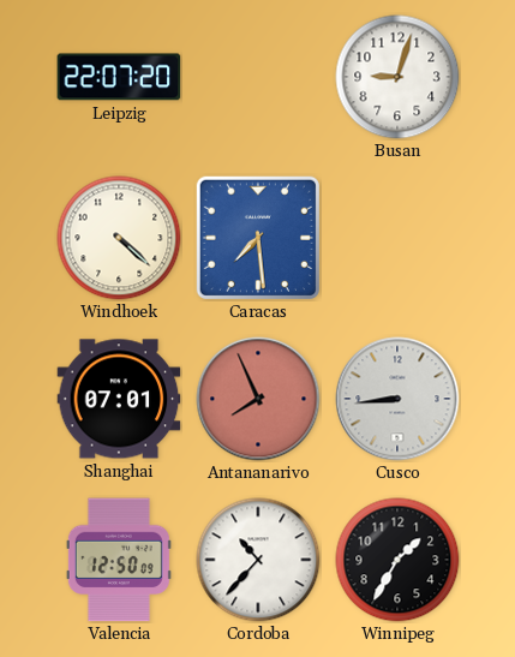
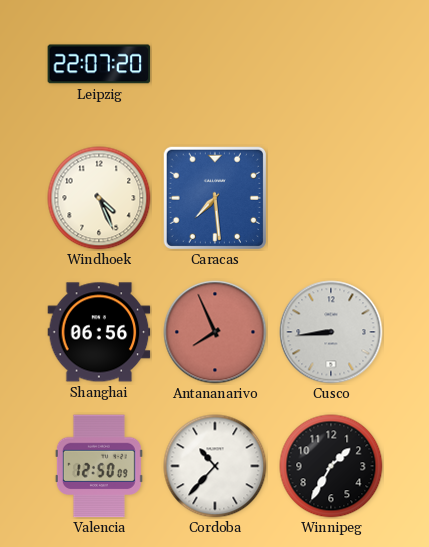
Busan: 9:03 -> none
Windhoek: 4:22 -> 4:26
Shanghai: 07:01 -> 06:56
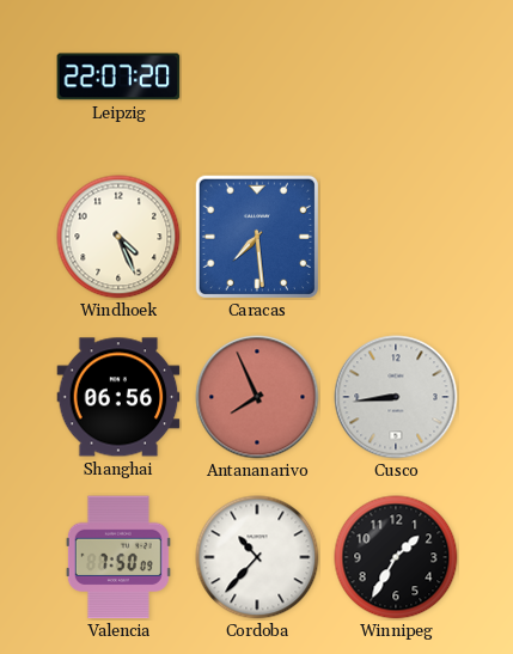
Valencia: 12:50 -> 7:50
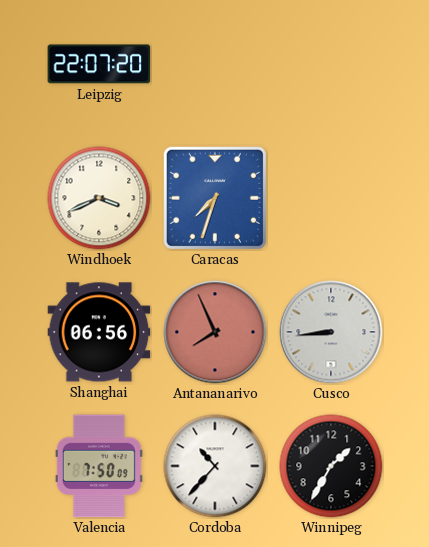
Windhoek: 4:26 -> 3:41
Caracas: 7:29 -> 7:33
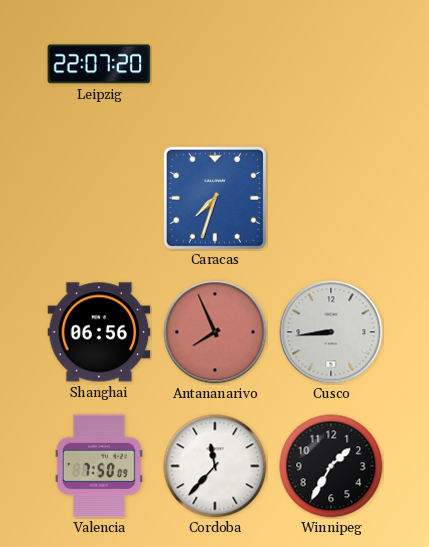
Windhoek: 3:41 -> none
Cordoba: 10:37 -> 11:37
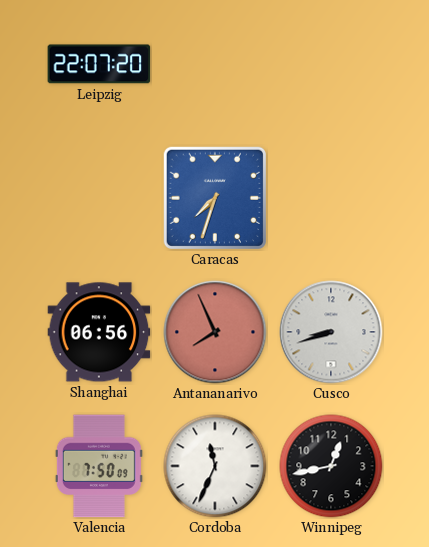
Cusco: 8:44 -> 8:42
Cordoba: 11:37 -> 11:34
Winnipeg: 1:35 -> 12:43
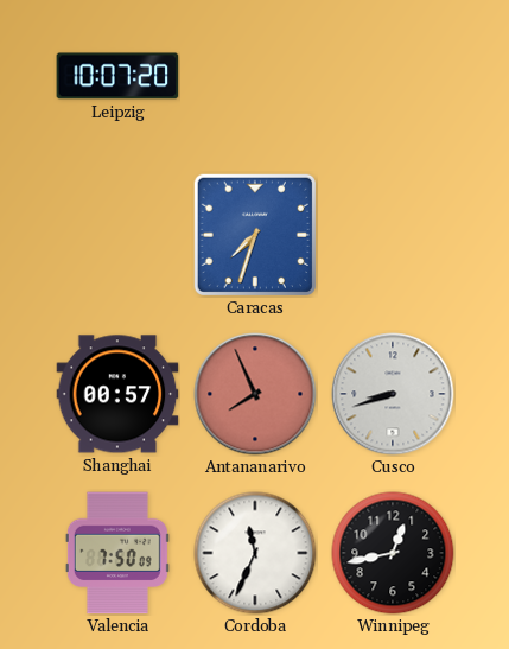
Leipzig: 22:07 -> 10:07
Shanghai: 06:56 -> 00:57
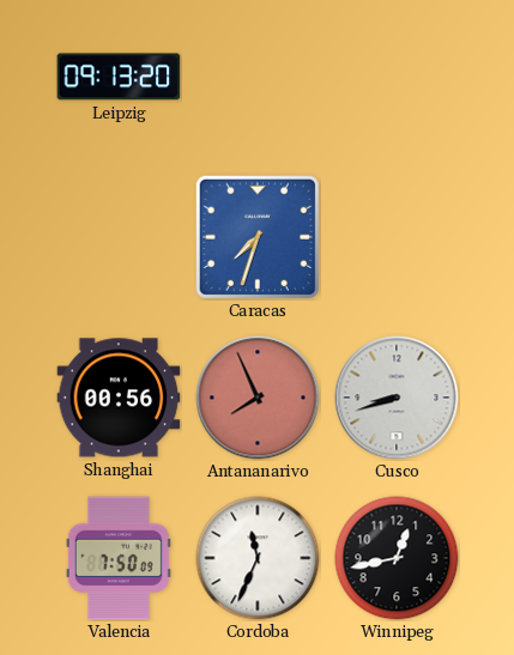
Leipzig: 10:07 -> 09:13
Shanghai: 00:57 -> 00:56
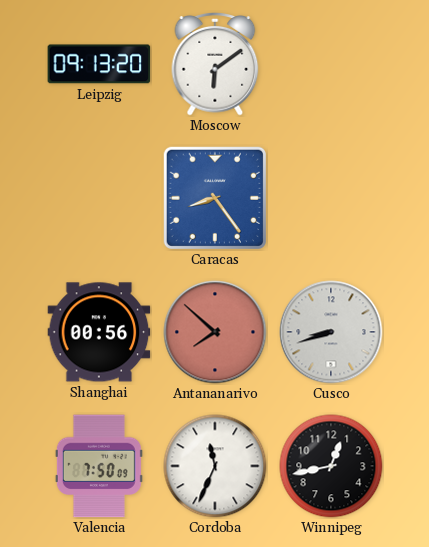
Moscow: none -> 6:09
Caracas: 7:33 -> 8:24
Antananarivo: 7:56 -> 7:52
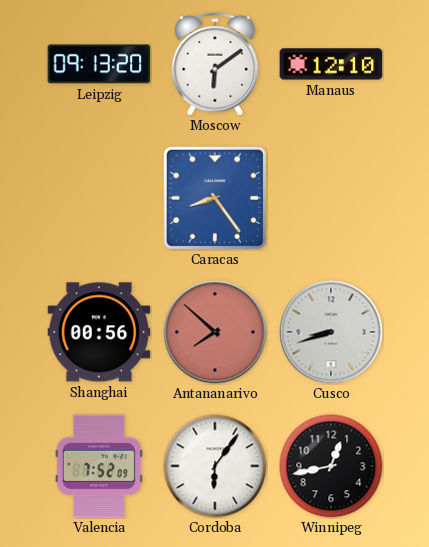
Manaus: none -> 12:10
Valencia: 7:50 -> 7:52
Cordoba: 11:34 -> 6:06
